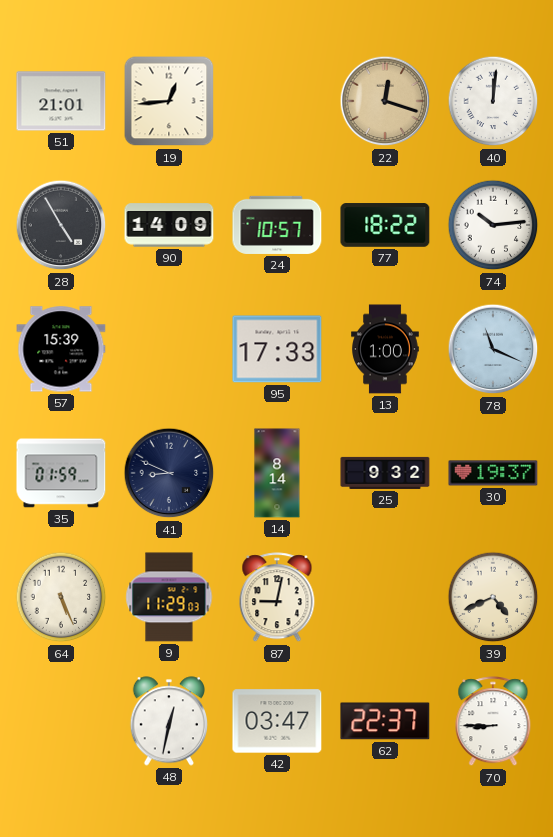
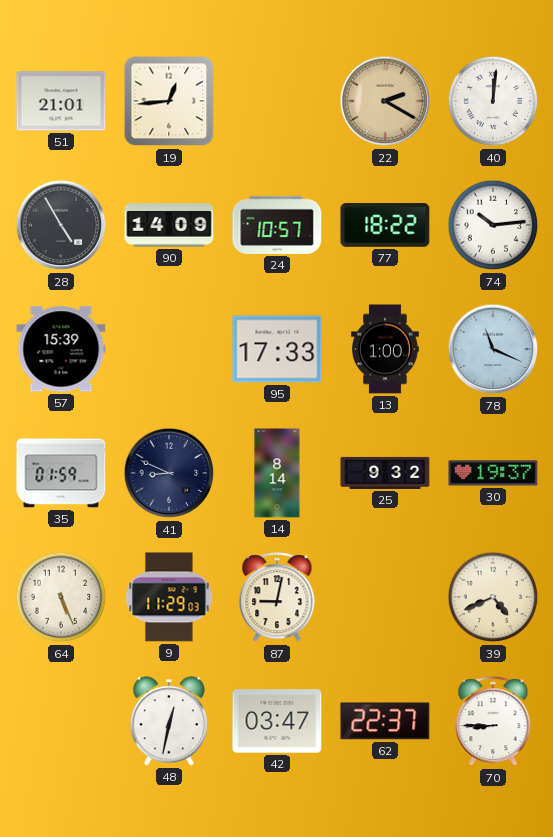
22: 12:18 -> 2:20
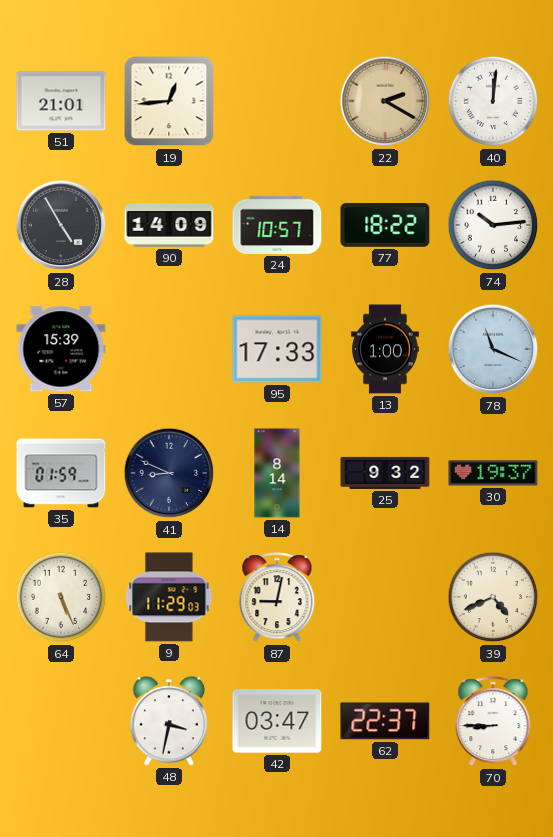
48: 12:32 -> 3:32
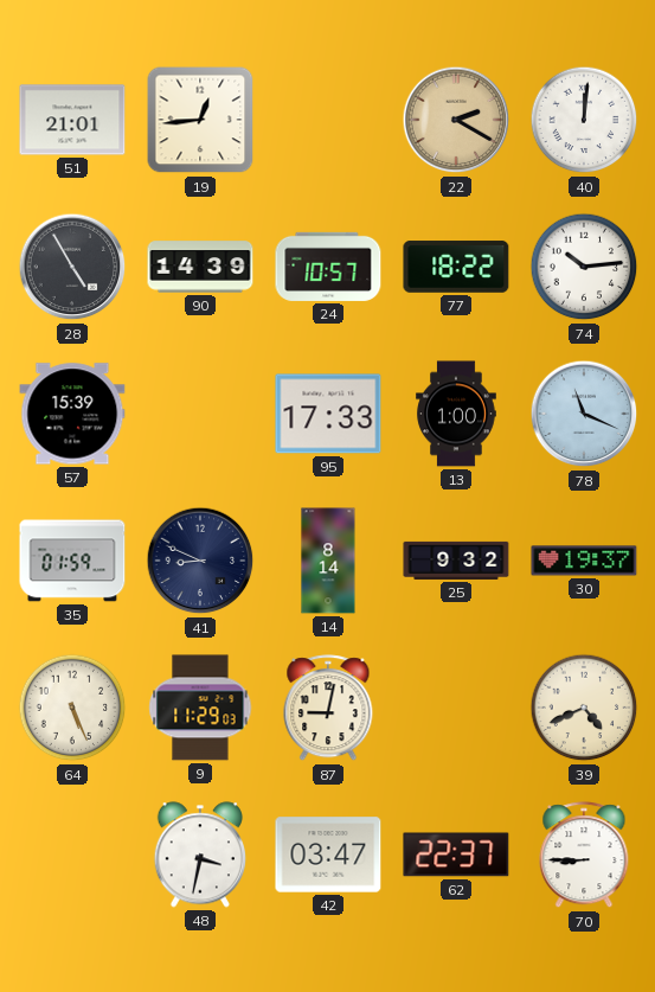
90: 14:09 -> 14:39
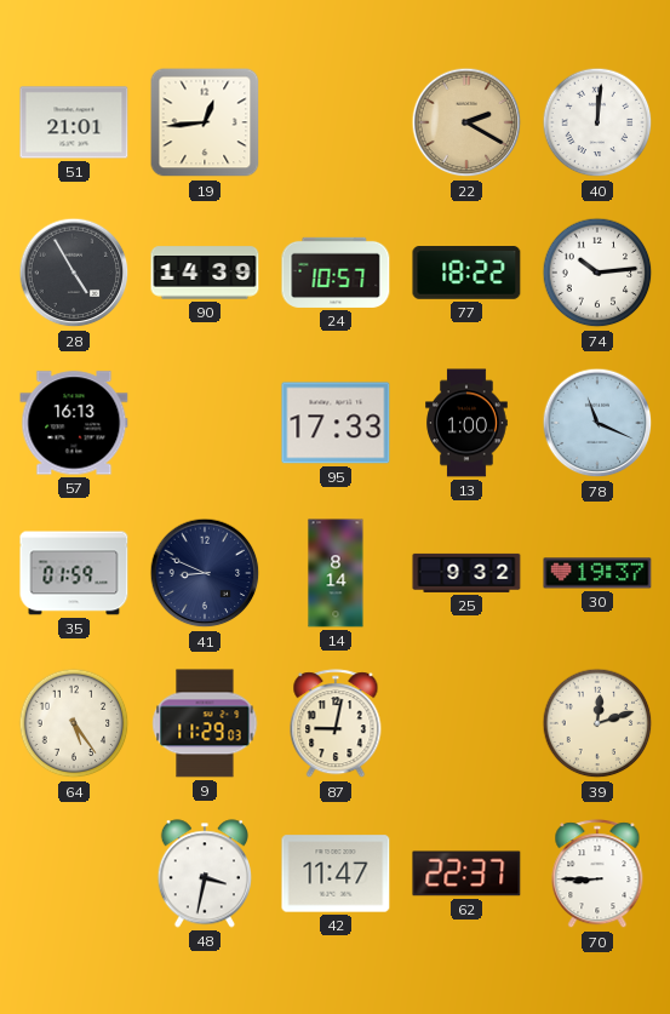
57: 15:39 -> 16:13
64: 5:26 -> 5:24
39: 4:41 -> 12:12
42: 03:47 -> 11:47
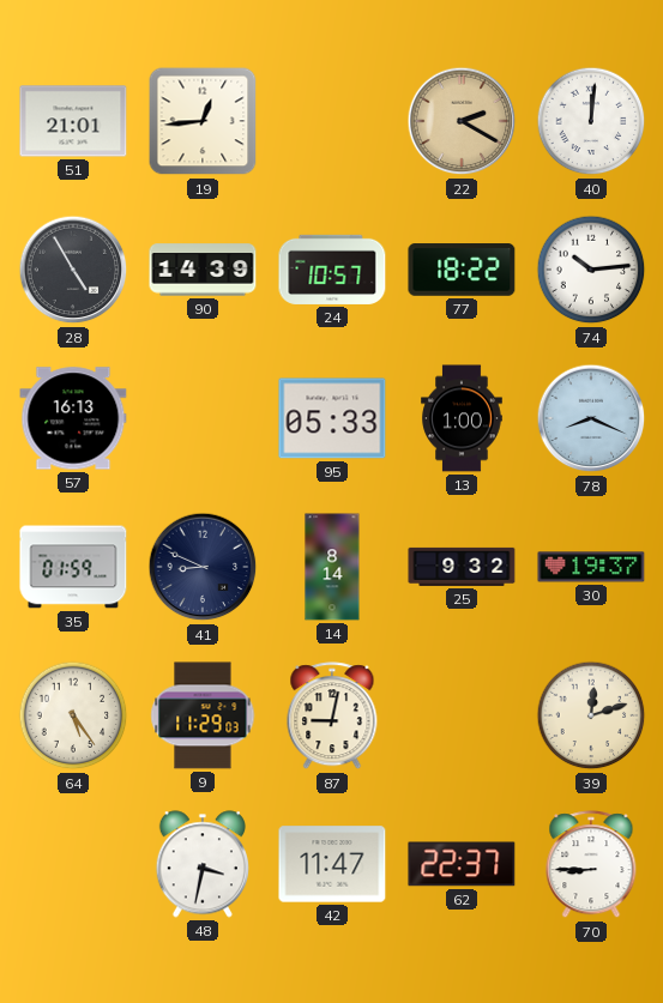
95: 17:33 -> 05:33
78: 11:19 -> 8:19
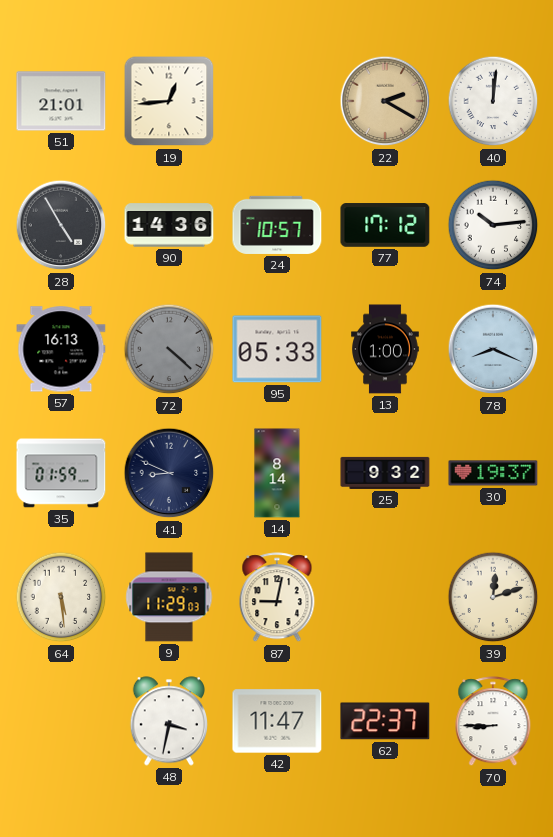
90: 14:39 -> 14:36
77: 18:22 -> 17:12
72: none -> 4:22
64: 5:24 -> 5:29
